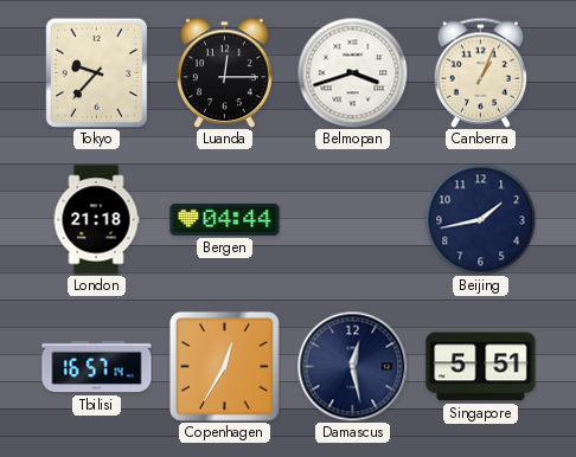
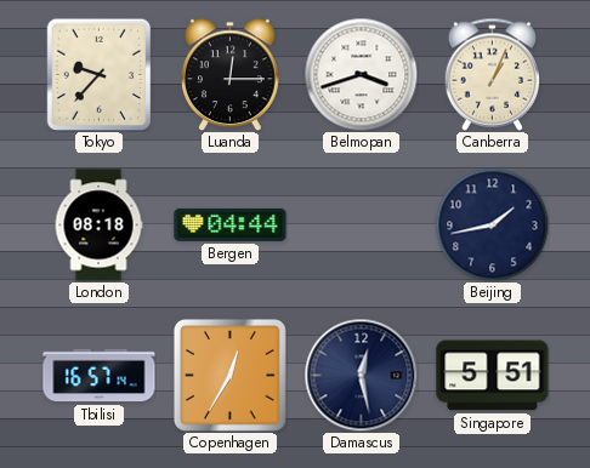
London: 21:18 -> 08:18
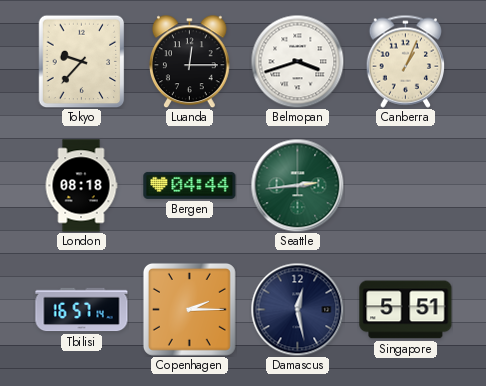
Seattle: none -> 2:44
Beijing: 1:43 -> none
Copenhagen: 12:35 -> 2:15
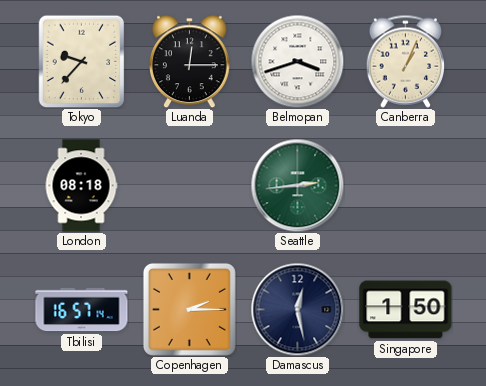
Bergen: 04:44 -> none
Singapore: 5:51 -> 1:50
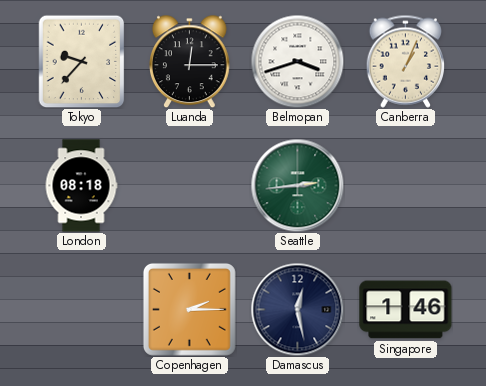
Tbilisi: 16:57 -> none
Singapore: 1:50 -> 1:46
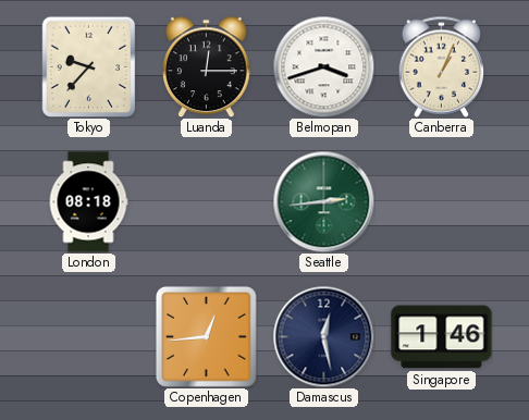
Copenhagen: 2:15 -> 12:44
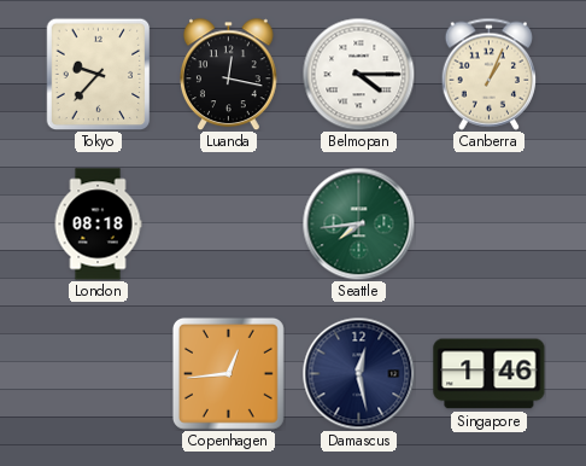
Luanda: 12:15 -> 12:17
Belmopan: 3:42 -> 4:15
Seattle: 2:44 -> 7:44
